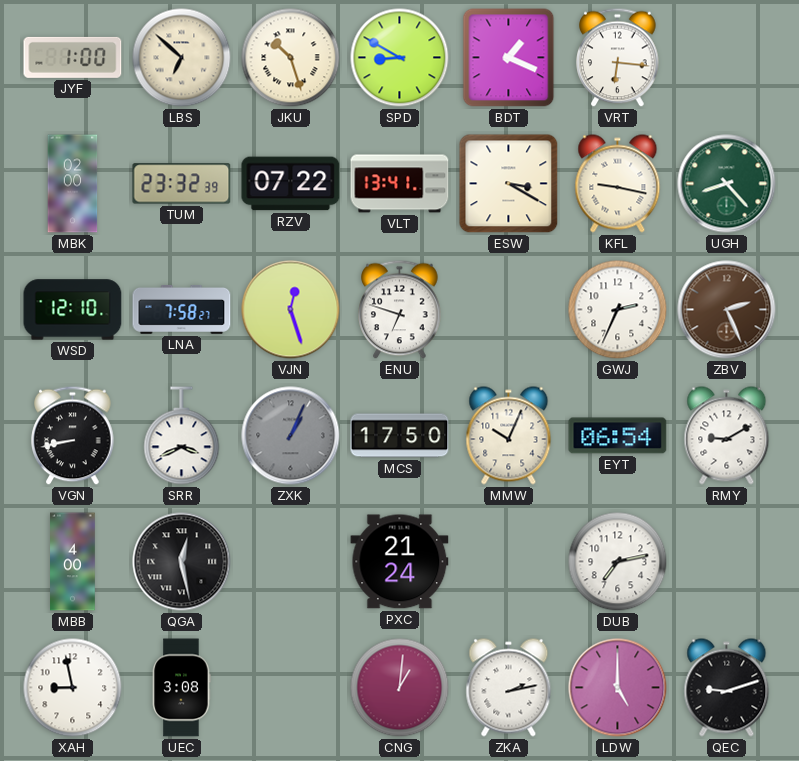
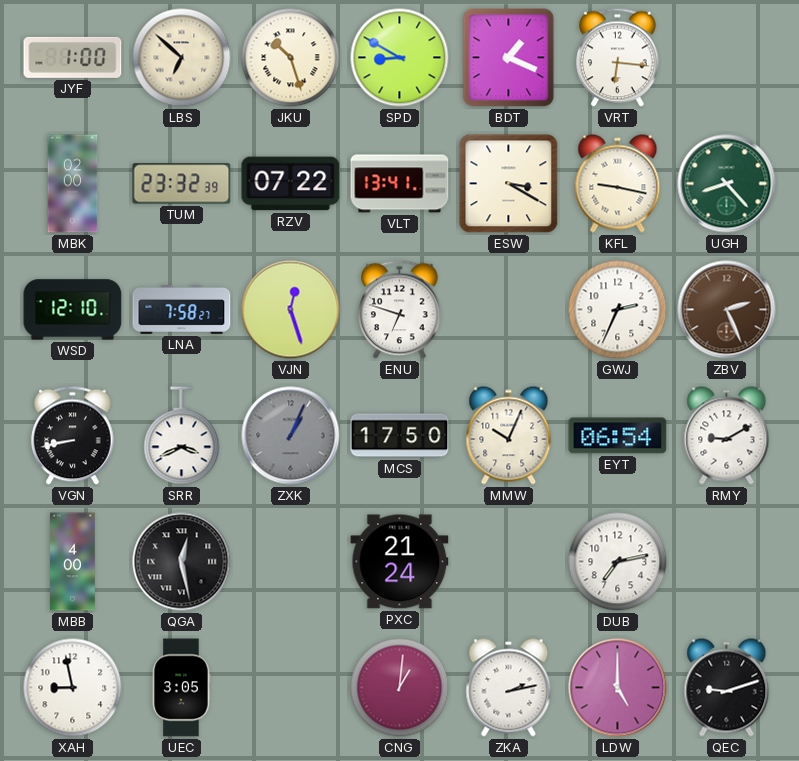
UEC: 3:08 -> 3:05
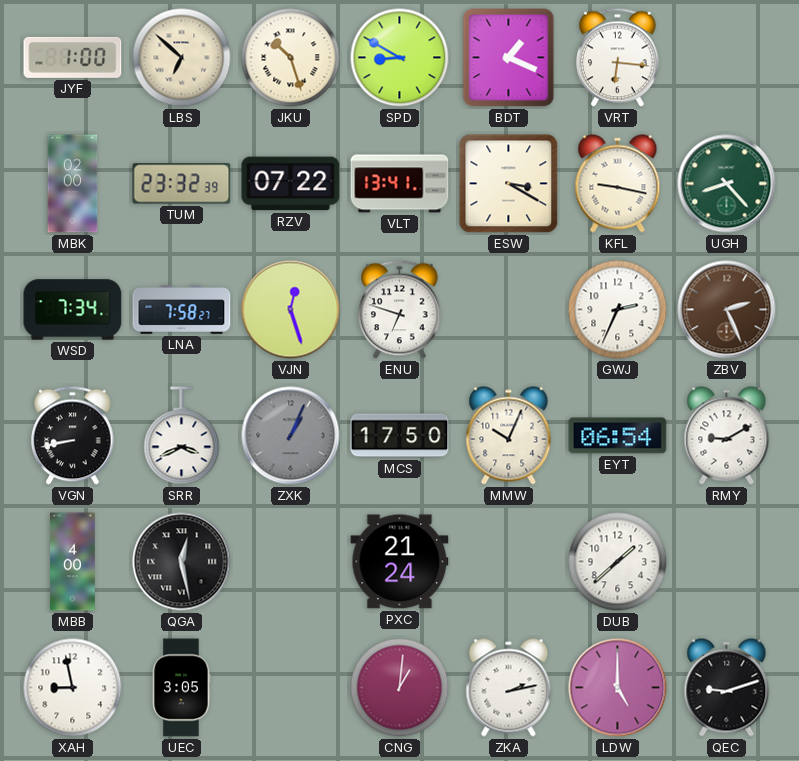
WSD: 12:10 -> 7:34
DUB: 7:13 -> 1:38
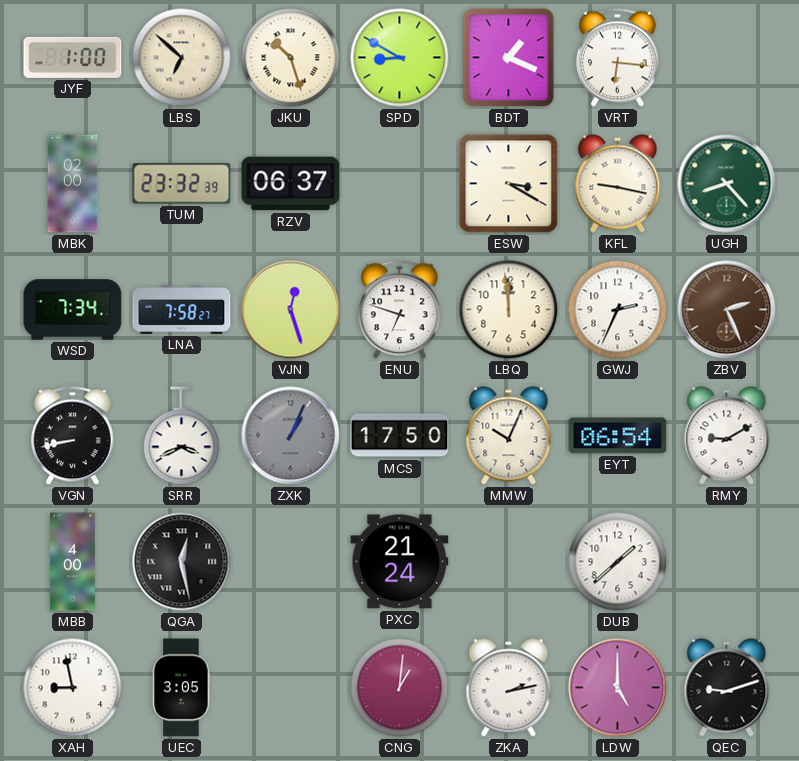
RZV: 07:22 -> 06:37
VLT: 13:41 -> none
LBQ: none -> 11:59
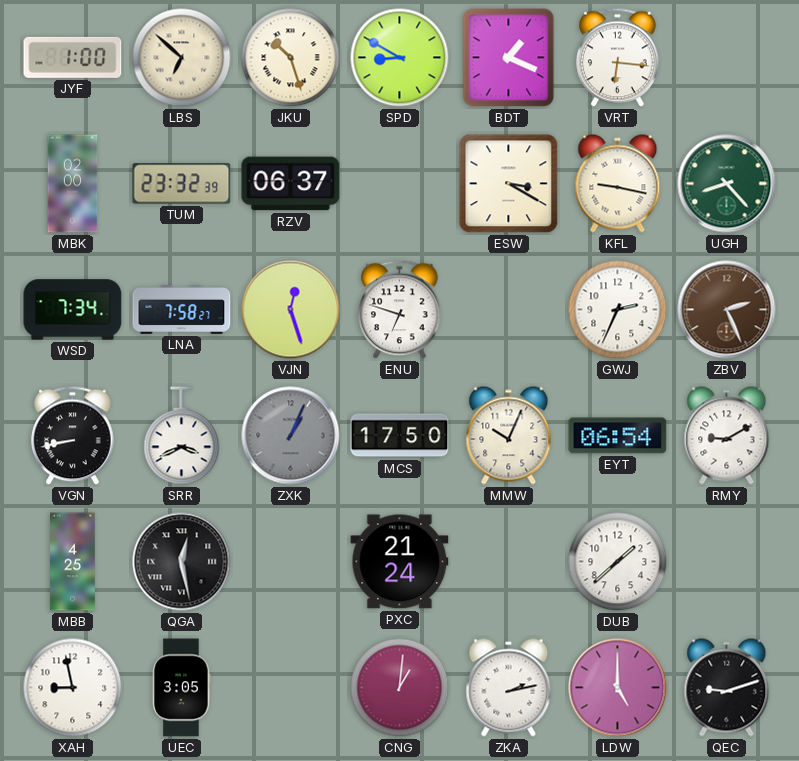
LBQ: 11:59 -> none
MBB: 4:00 -> 4:25
